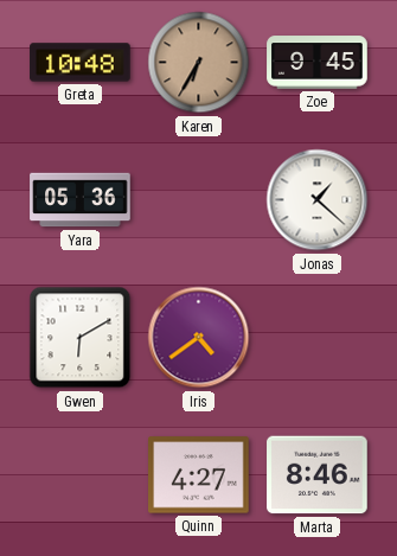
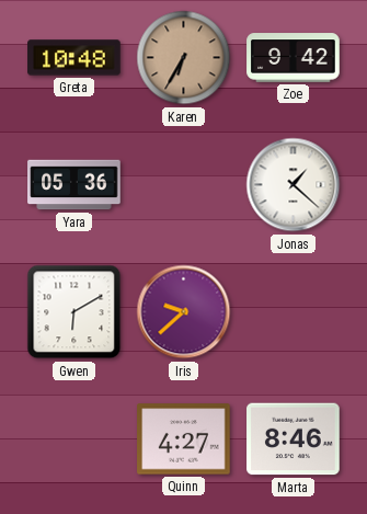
Zoe: 9:45 -> 9:42
Iris: 4:39 -> 9:38
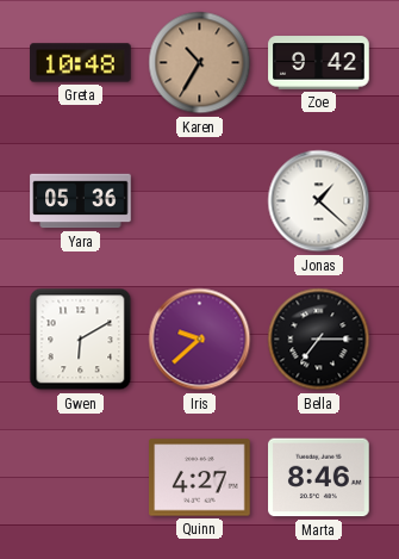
Karen: 6:35 -> 10:35
Bella: none -> 7:15
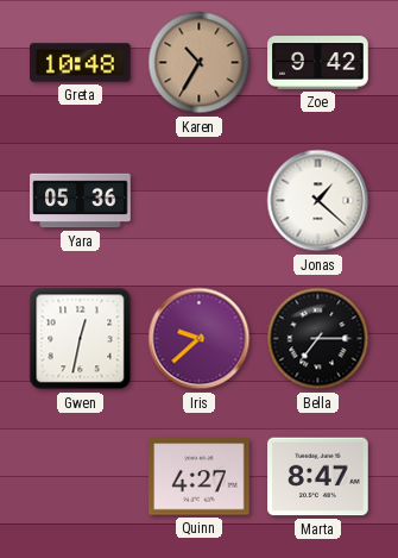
Gwen: 6:10 -> 12:32
Marta: 8:46 -> 8:47
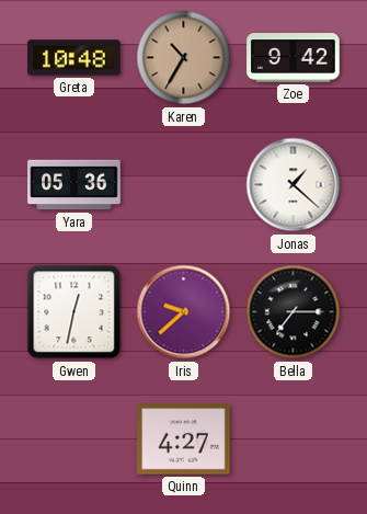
Marta: 8:47 -> none
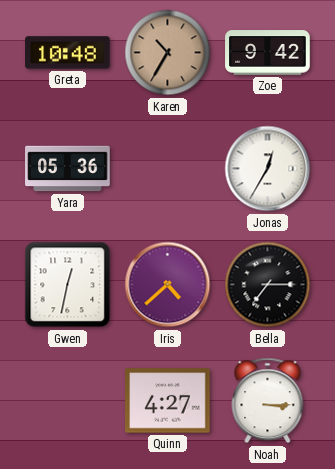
Jonas: 1:22 -> 12:35
Iris: 9:38 -> 4:38
Noah: none -> 3:15
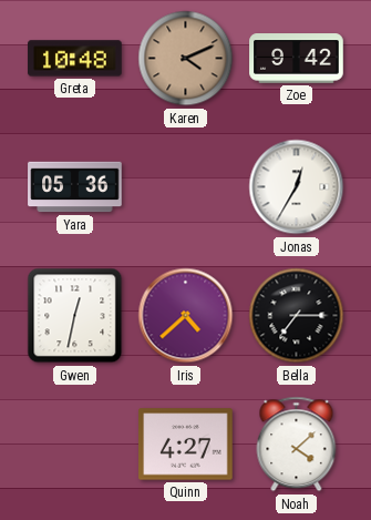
Karen: 10:35 -> 4:11
Noah: 3:15 -> 4:08
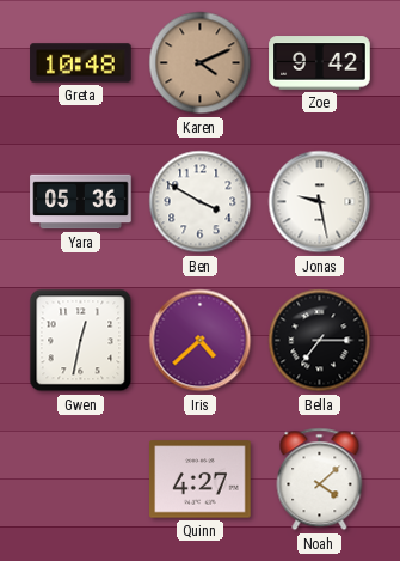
Ben: none -> 3:50
Jonas: 12:35 -> 9:28
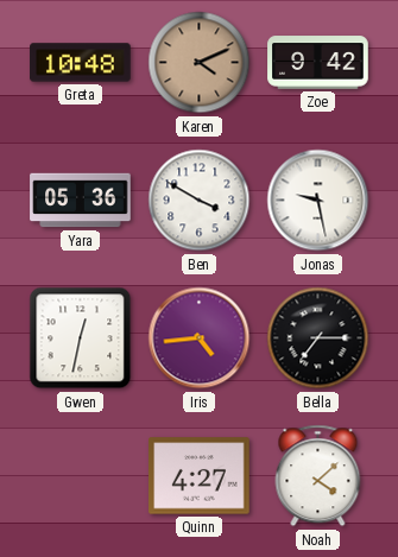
Iris: 4:38 -> 4:44
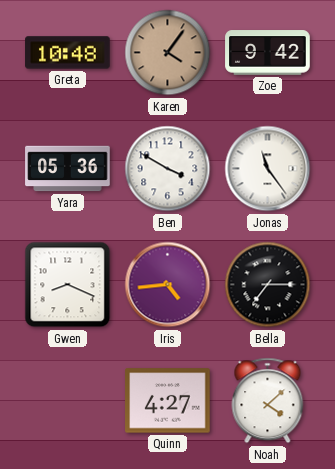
Karen: 4:11 -> 4:06
Jonas: 9:28 -> 11:24
Gwen: 12:32 -> 8:19
